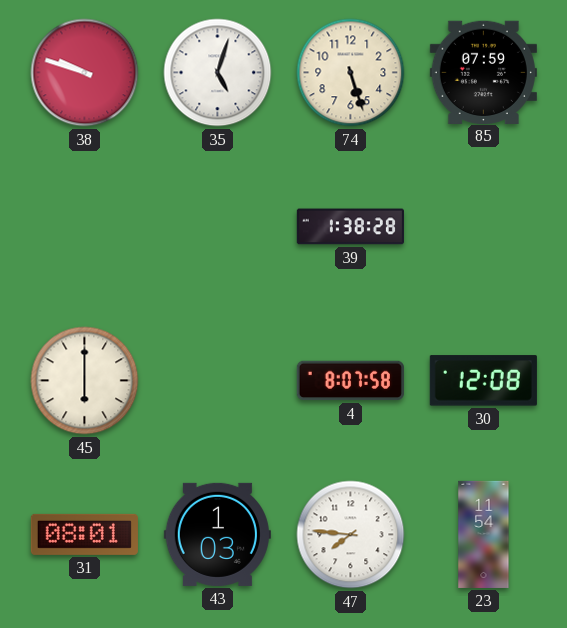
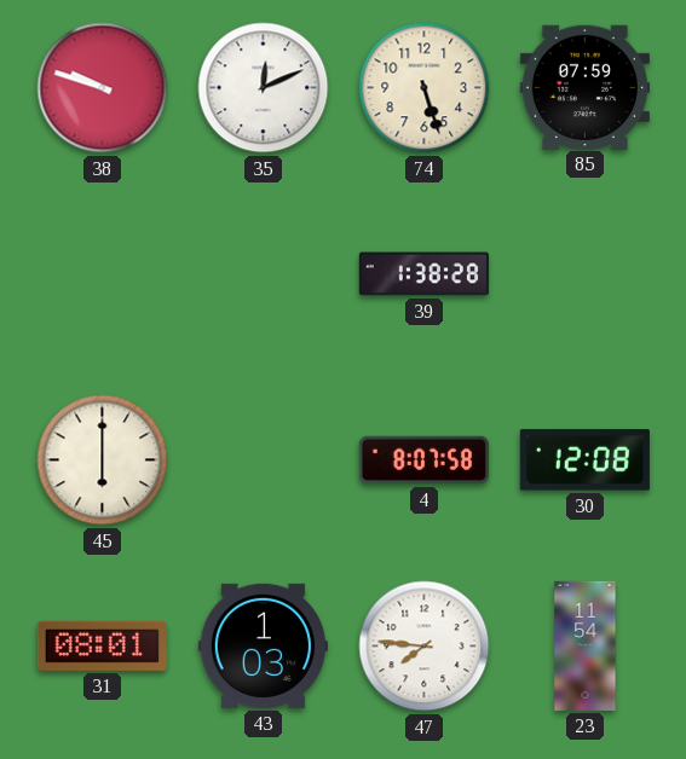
35: 5:03 -> 12:11
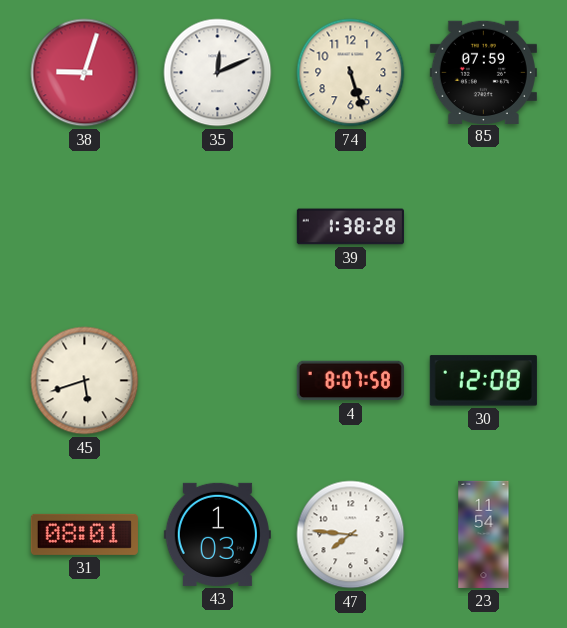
38: 9:48 -> 9:03
45: 6:00 -> 5:42
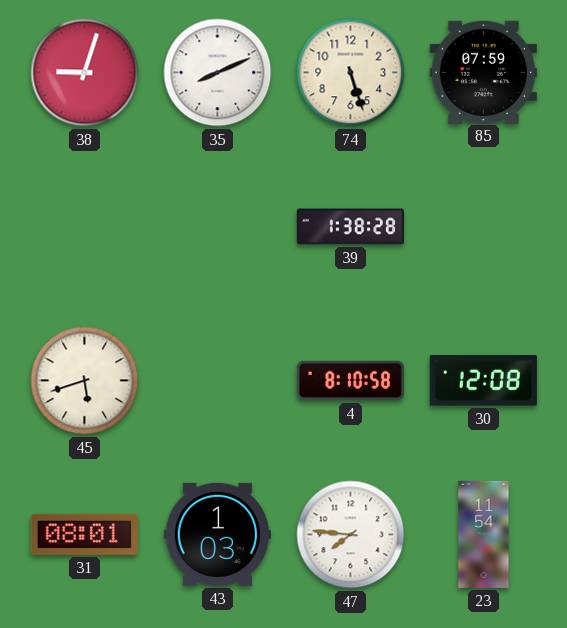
35: 12:11 -> 8:11
4: 8:07 -> 8:10
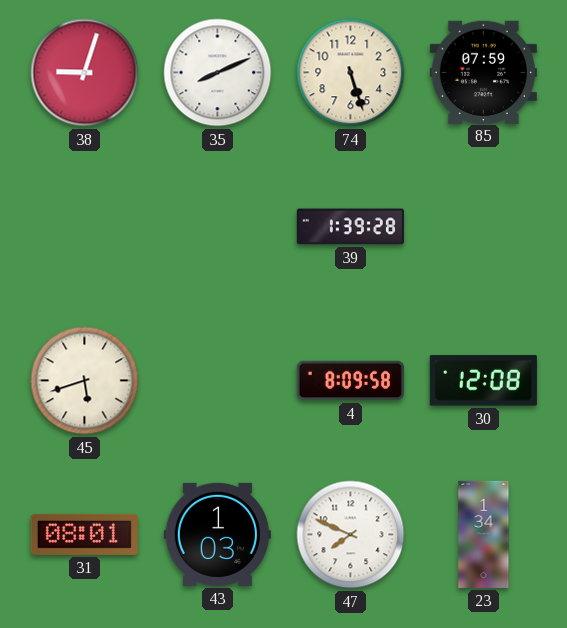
39: 1:38 -> 1:39
4: 8:10 -> 8:09
47: 7:46 -> 7:49
23: 11:54 -> 1:34
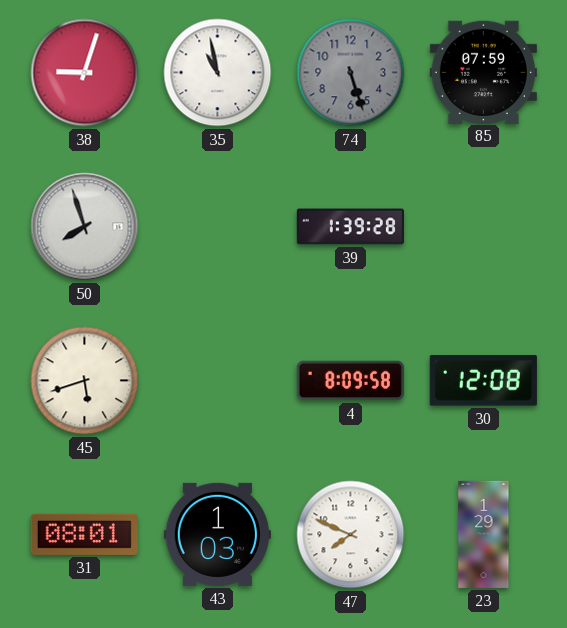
35: 8:11 -> 10:58
74 dial: cream -> grey
50: none -> 7:57
23: 1:34 -> 1:29
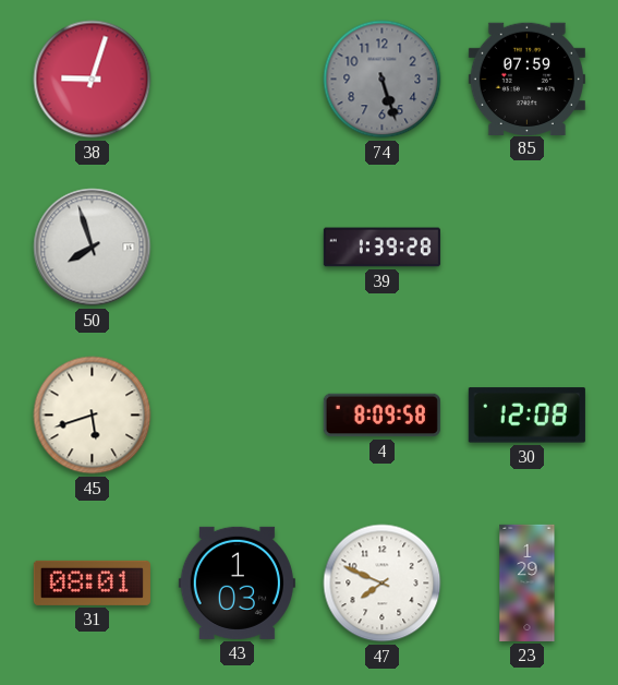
35: 10:58 -> none
